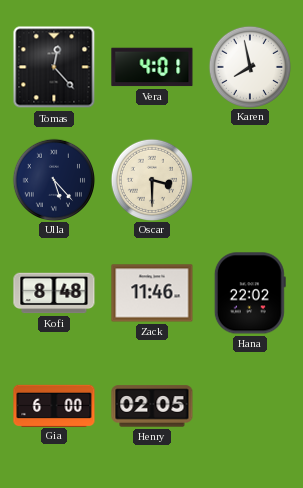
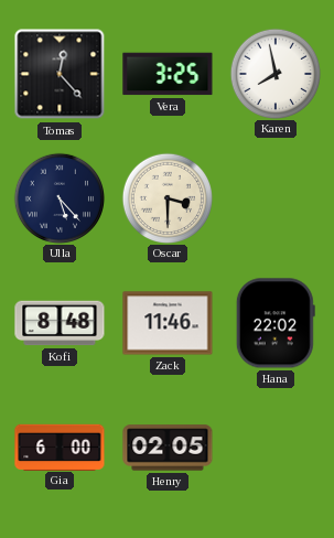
Vera: 4:01 -> 3:25
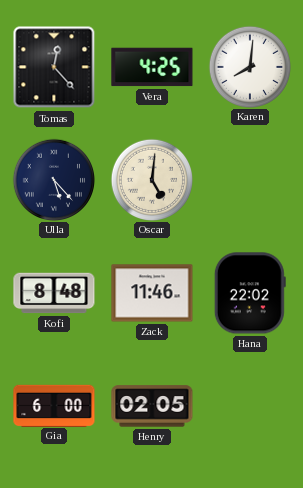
Vera: 3:25 -> 4:25
Karen: 7:58 -> 8:01
Oscar: 3:30 -> 5:01
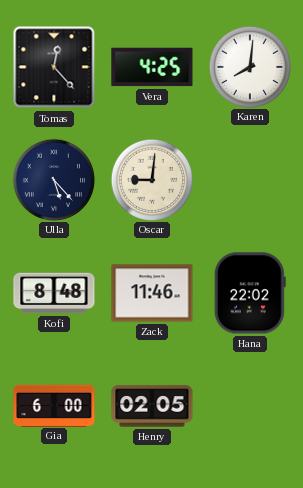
Oscar: 5:01 -> 9:01
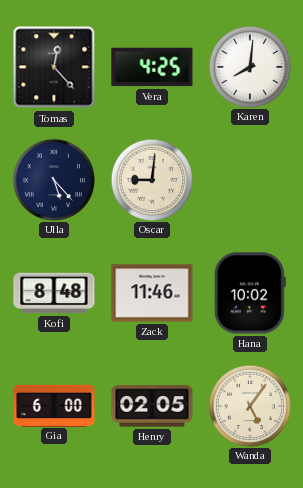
Hana: 22:02 -> 10:02
Wanda: none -> 5:06
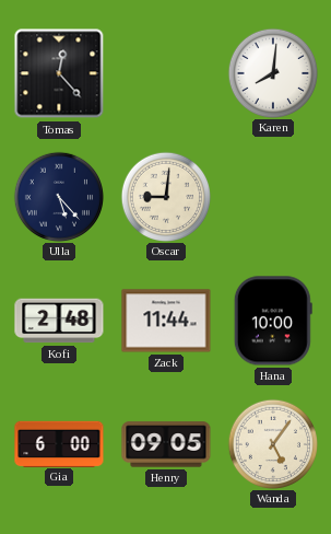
Vera: 4:25 -> none
Kofi: 8:48 -> 2:48
Zack: 11:46 -> 11:44
Hana: 10:02 -> 10:00
Henry: 02:05 -> 09:05
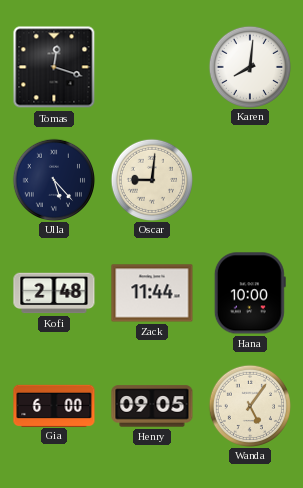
Tomas: 12:23 -> 12:18
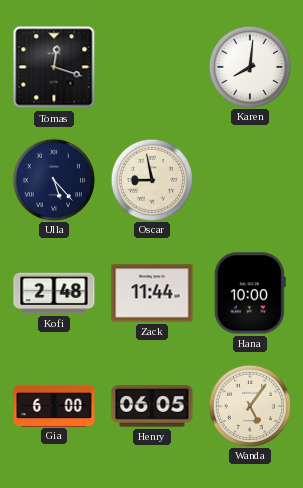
Oscar: 9:01 -> 8:58
Henry: 09:05 -> 06:05
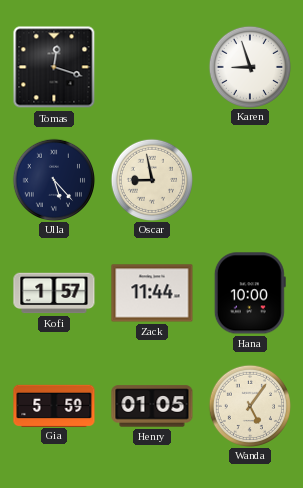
Karen: 8:01 -> 8:57
Kofi: 2:48 -> 1:57
Gia: 6:00 -> 5:59
Henry: 06:05 -> 01:05
